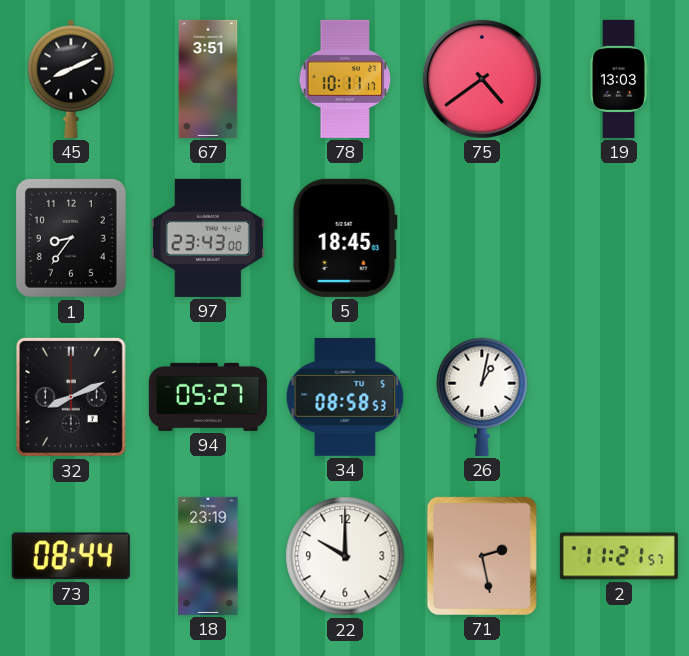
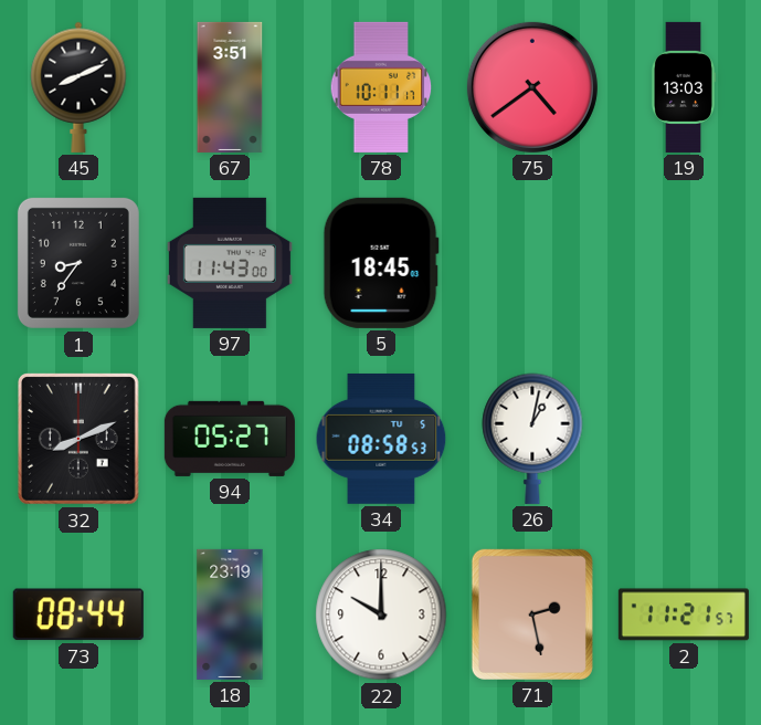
97: 23:43 -> 11:43
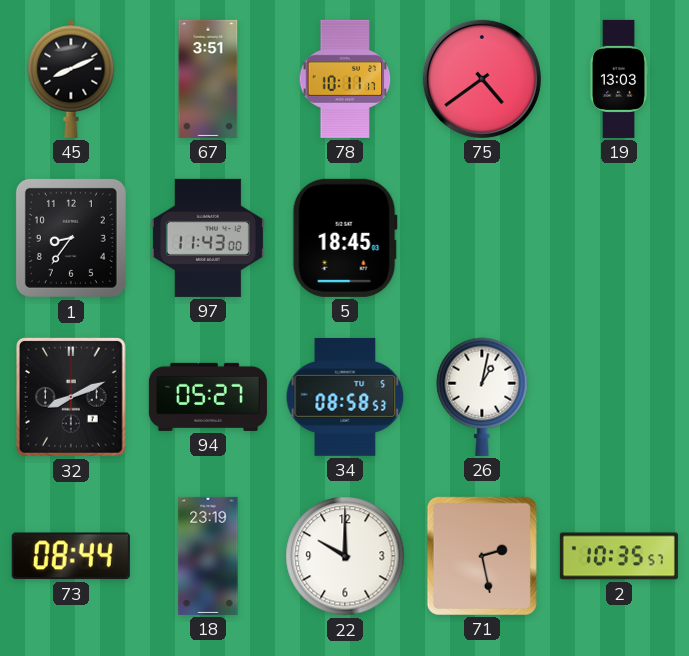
2: 11:21 -> 10:35
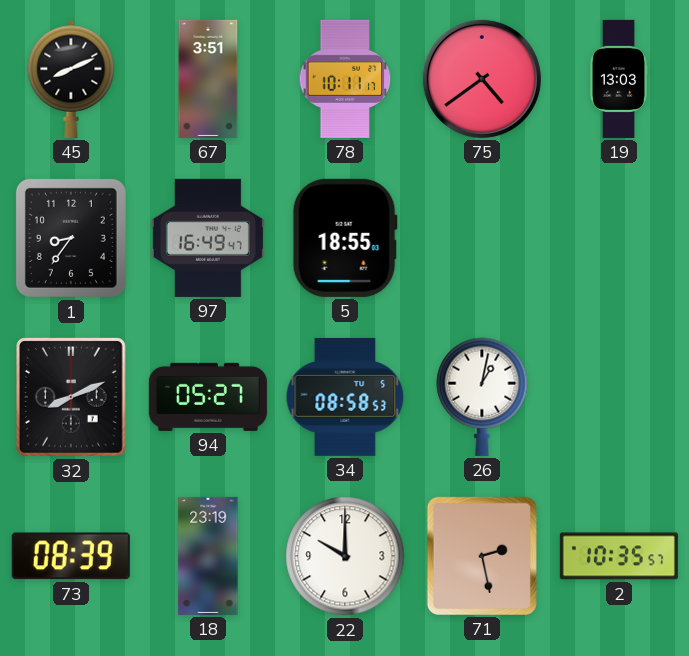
97: 11:43 -> 16:49
5: 18:45 -> 18:55
73: 08:44 -> 08:39
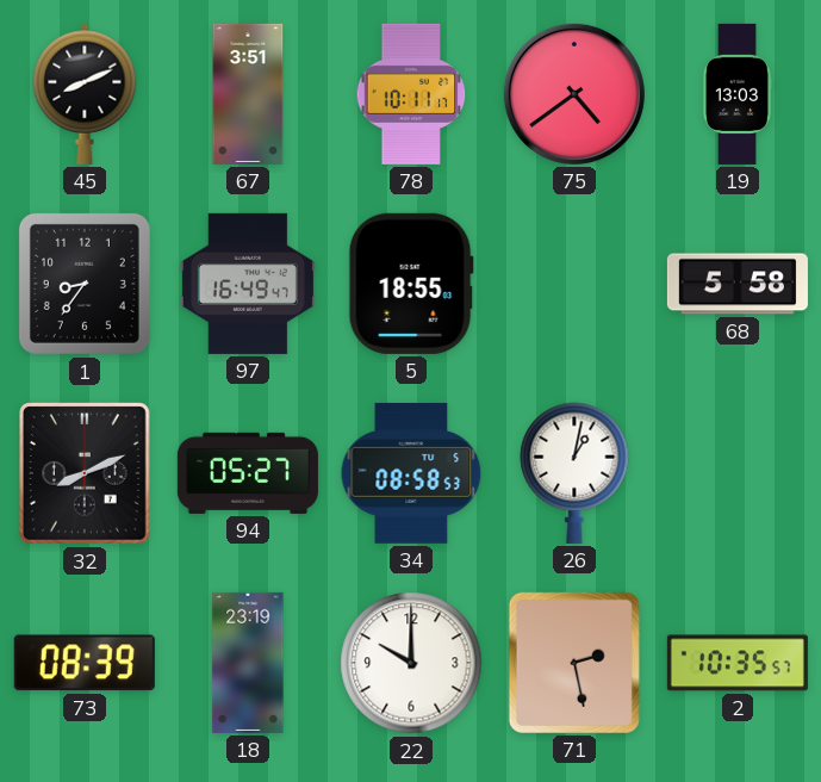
68: none -> 5:58
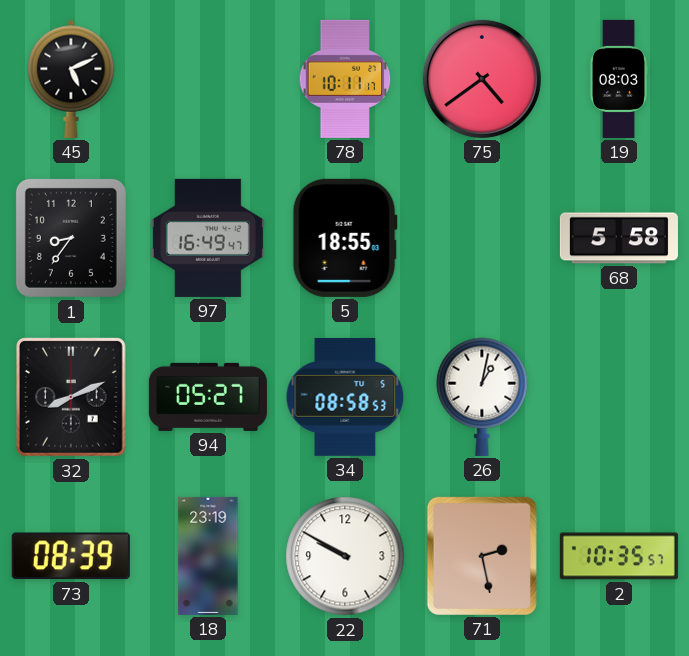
45: 8:11 -> 5:11
67: 3:51 -> none
19: 13:03 -> 08:03
22: 10:00 -> 9:50
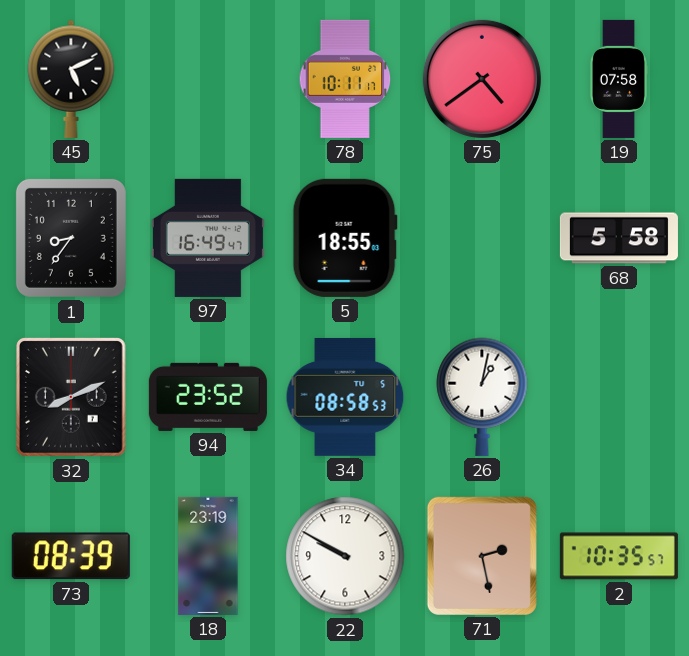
19: 08:03 -> 07:58
94: 05:27 -> 23:52
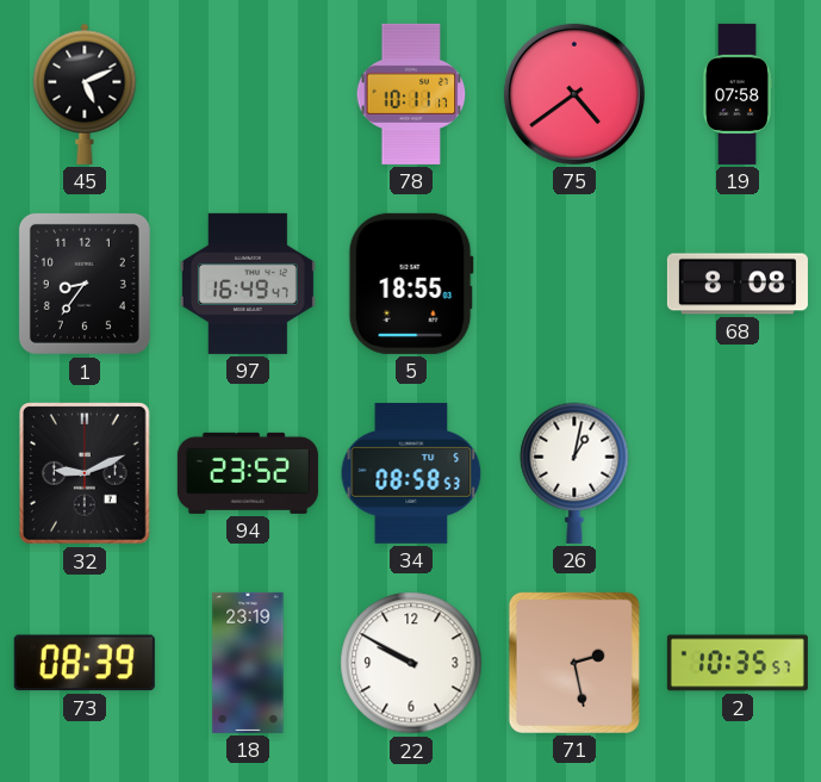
68: 5:58 -> 8:08
32: 8:11 -> 9:11
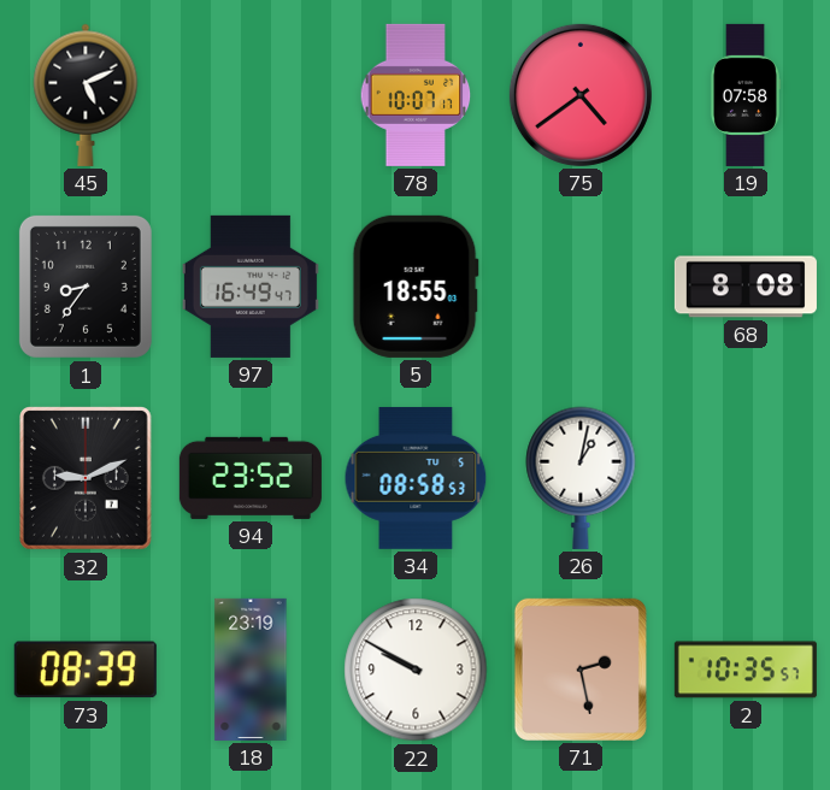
78: 10:11 -> 10:07
